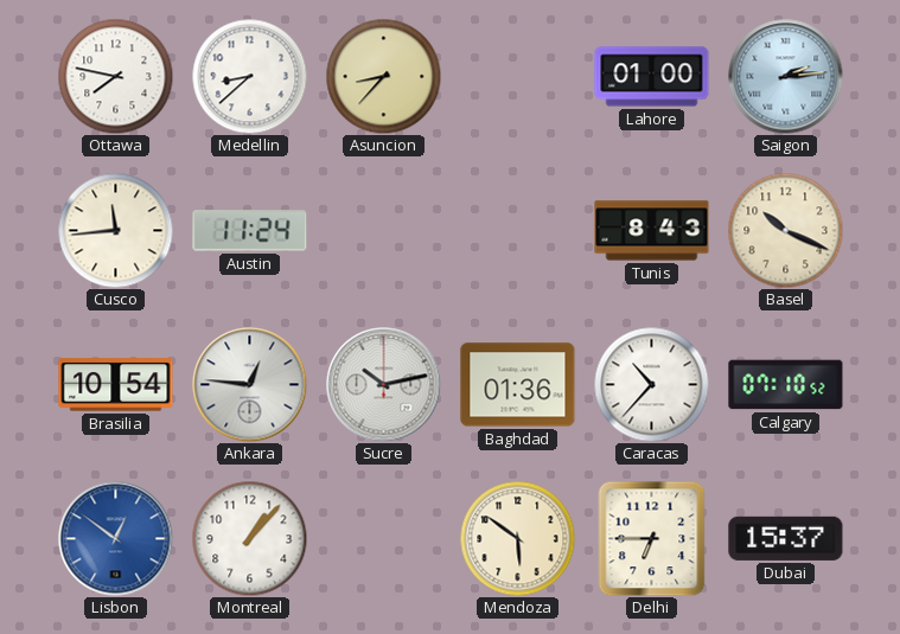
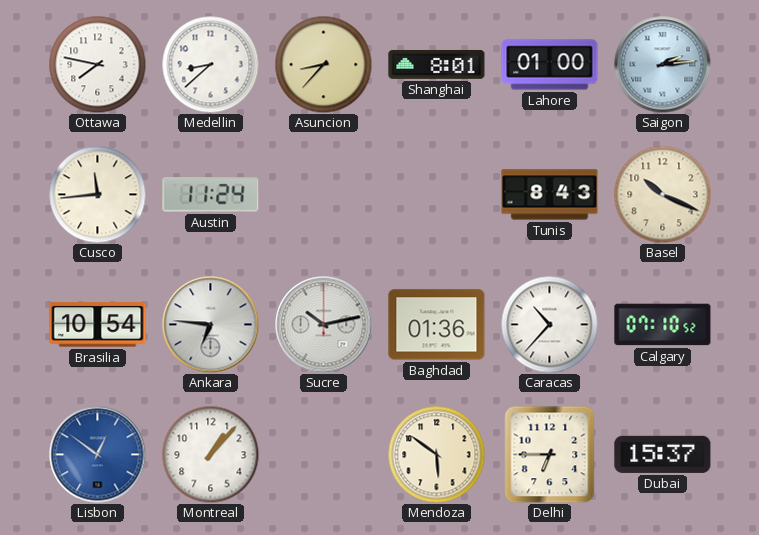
Shanghai: none -> 8:01
Ankara: 12:46 -> 6:46
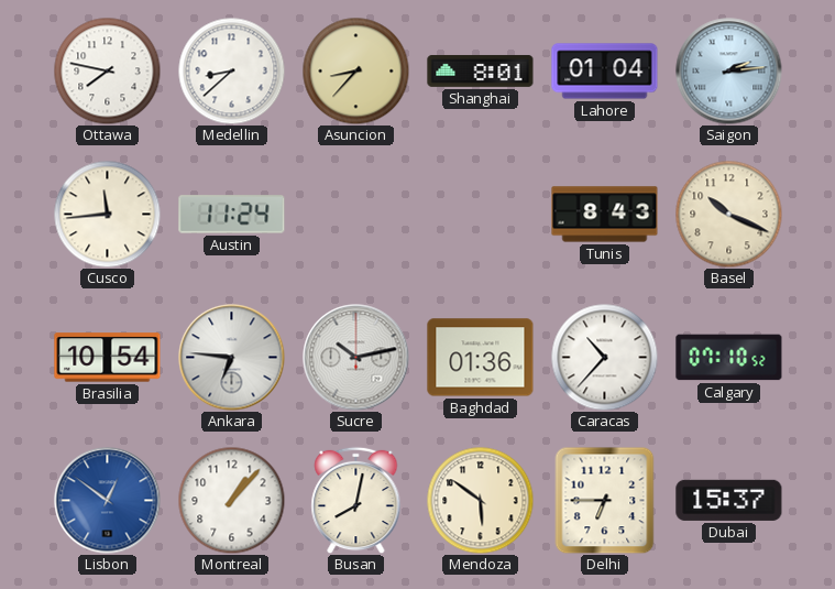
Lahore: 01:00 -> 01:04
Busan: none -> 8:02
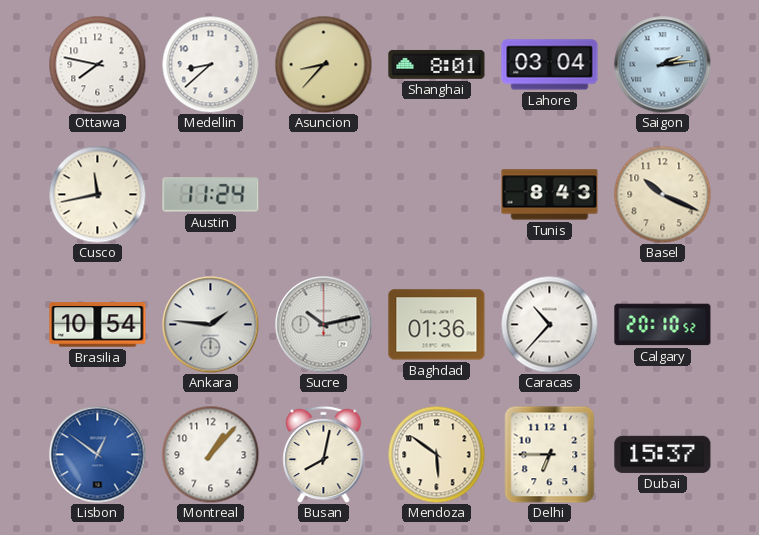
Lahore: 01:04 -> 03:04
Cusco: 11:44 -> 11:43
Ankara: 6:46 -> 1:46
Calgary: 07:10 -> 20:10
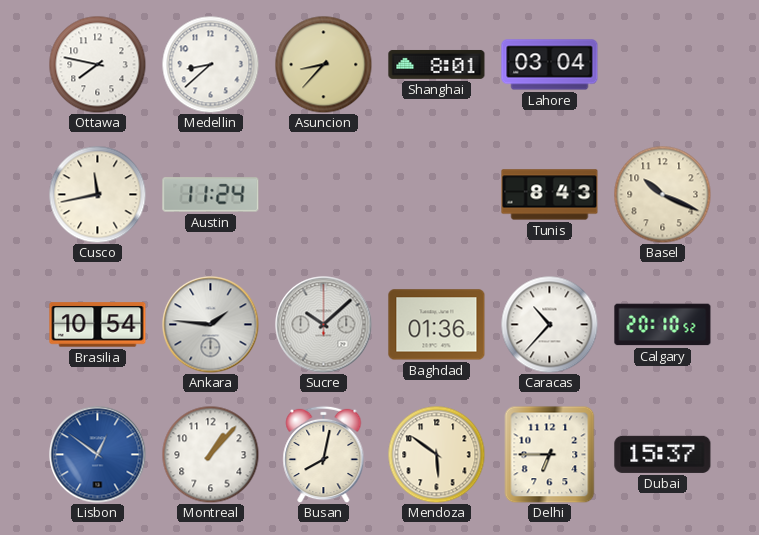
Saigon: 2:14 -> none
Sucre: 10:13 -> 10:08
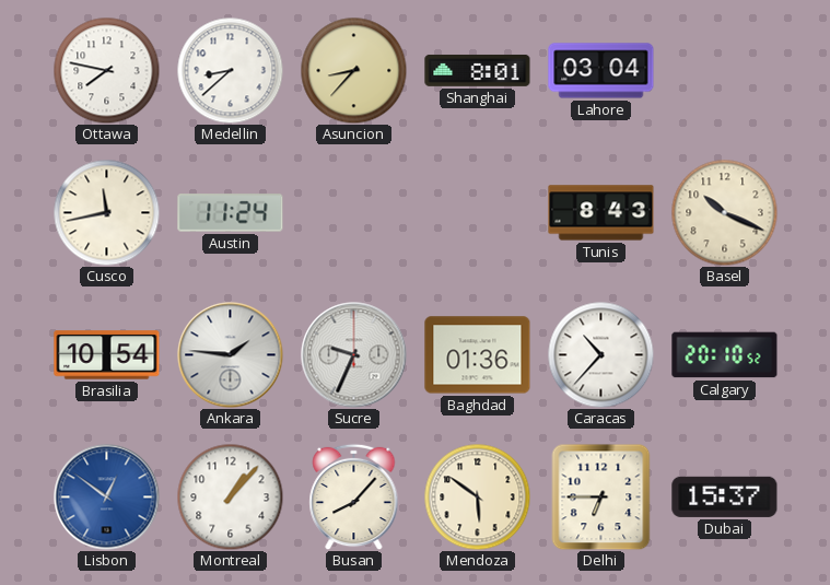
Sucre: 10:08 -> 9:34
Busan: 8:02 -> 8:07
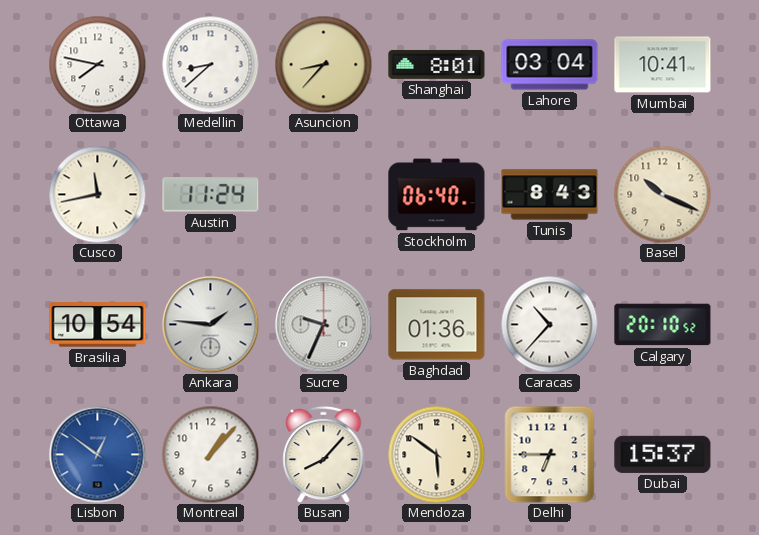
Mumbai: none -> 10:41
Stockholm: none -> 06:40
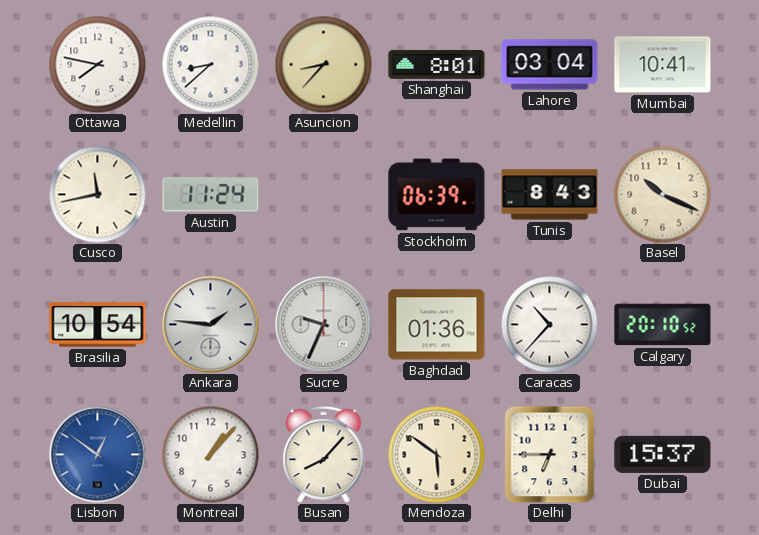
Stockholm: 06:40 -> 06:39
